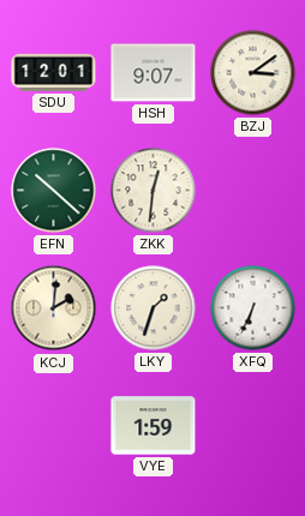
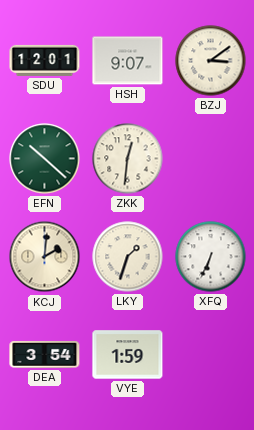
DEA: none -> 3:54
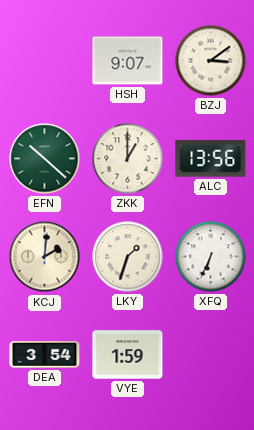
SDU: 12:01 -> none
ZKK: 12:31 -> 1:00
ALC: none -> 13:56
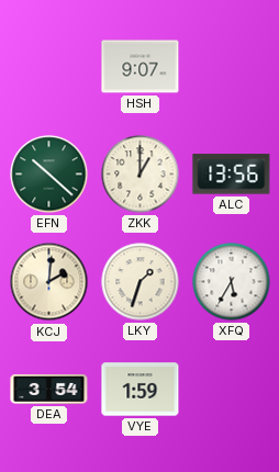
BZJ: 3:09 -> none
XFQ: 6:34 -> 5:35
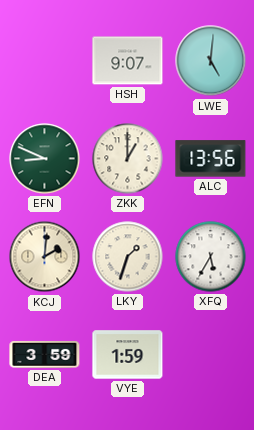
LWE: none -> 5:01
EFN: 10:22 -> 8:49
DEA: 3:54 -> 3:59
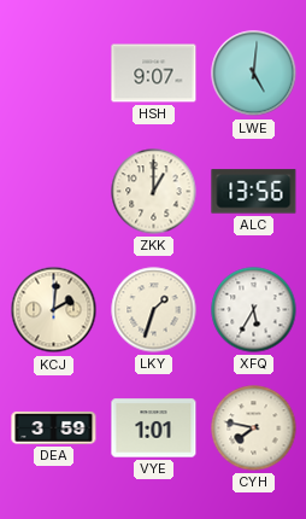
EFN: 8:49 -> none
VYE: 1:59 -> 1:01
CYH: none -> 7:47
